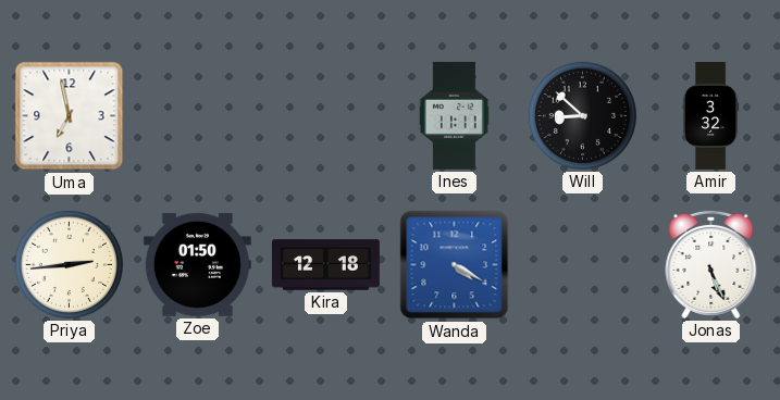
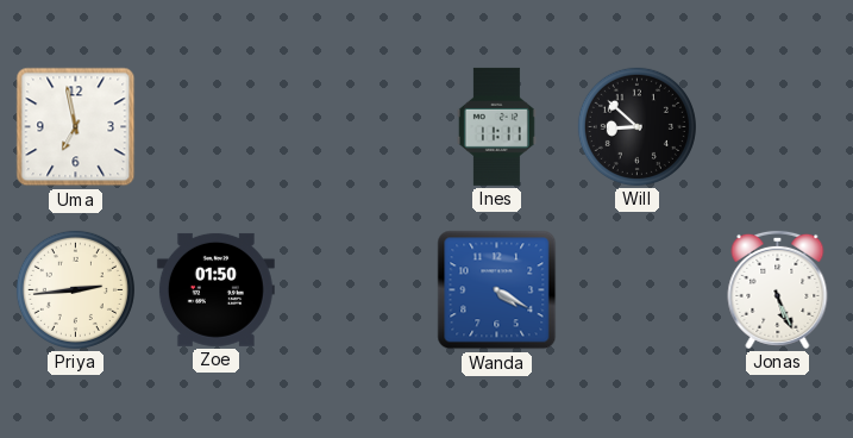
Amir: 3:32 -> none
Kira: 12:18 -> none
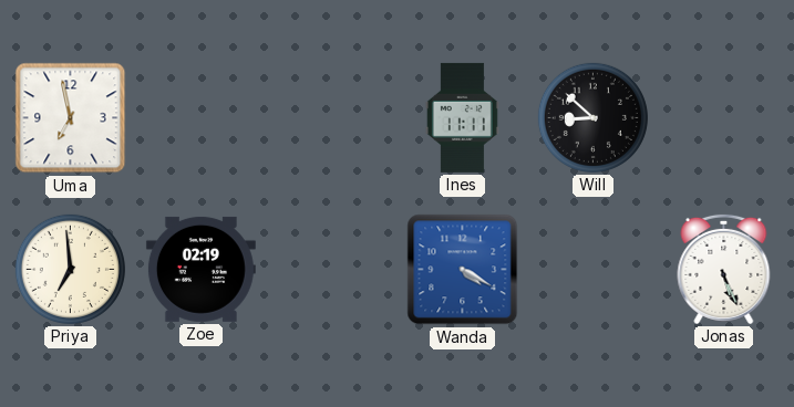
Priya: 2:44 -> 6:59
Zoe: 01:50 -> 02:19
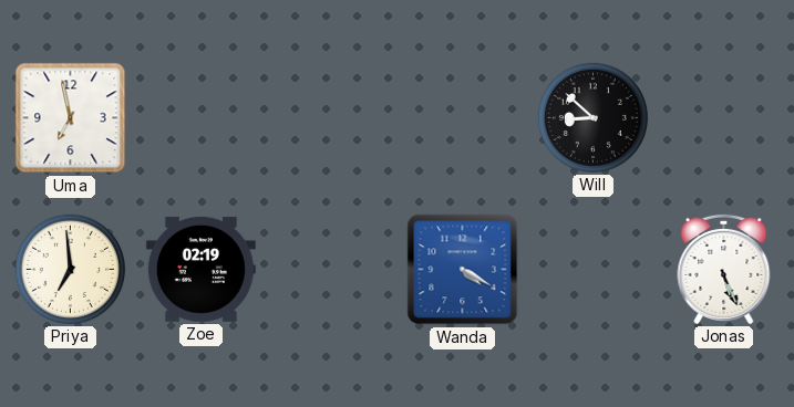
Ines: 11:11 -> none
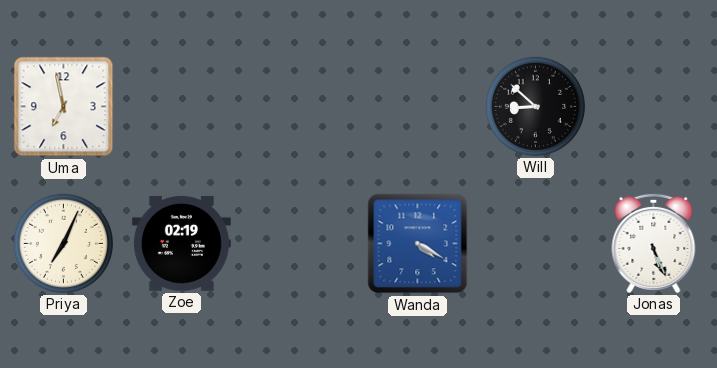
Priya: 6:59 -> 7:04
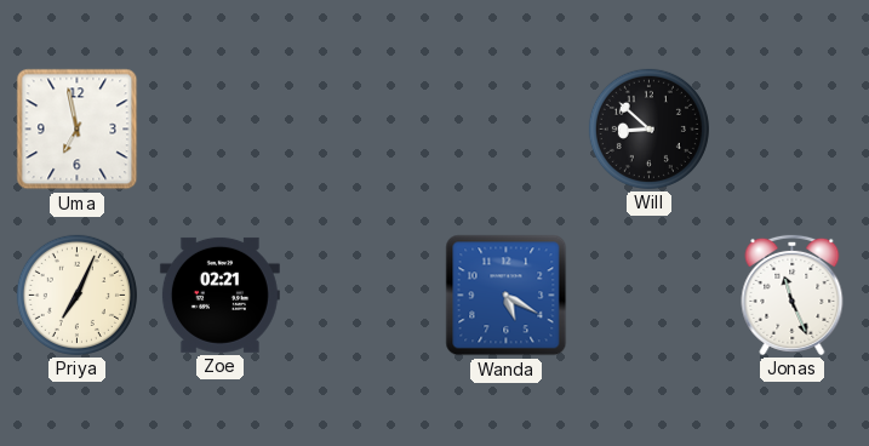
Zoe: 02:19 -> 02:21
Wanda: 4:20 -> 5:20
Jonas: 5:26 -> 11:26
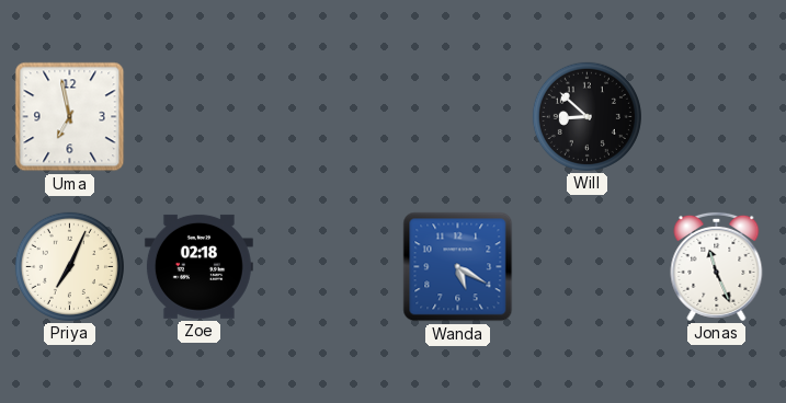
Zoe: 02:21 -> 02:18
